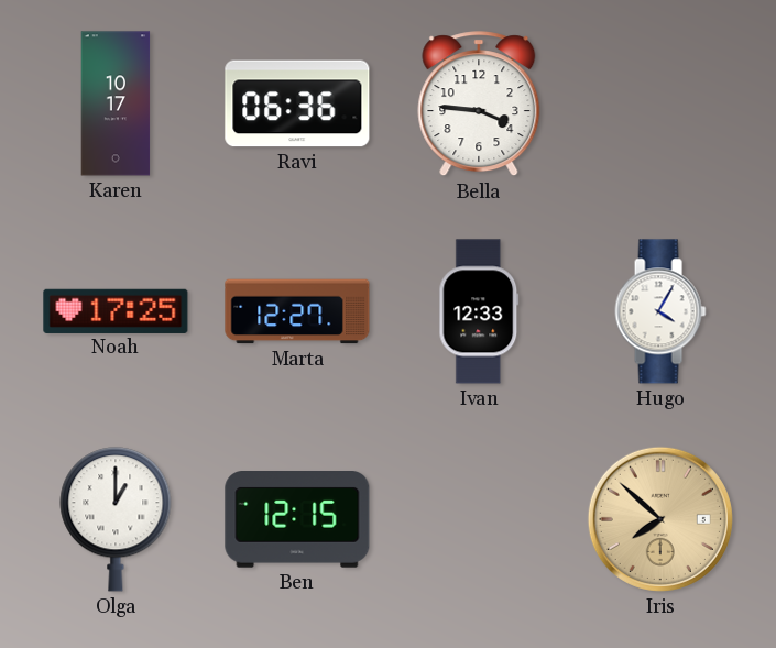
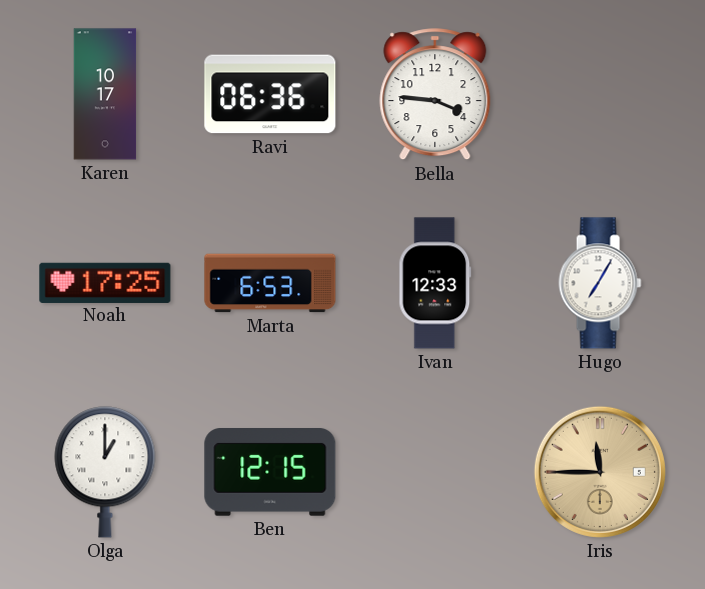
Marta: 12:27 -> 6:53
Hugo: 4:05 -> 7:05
Iris: 7:52 -> 11:45
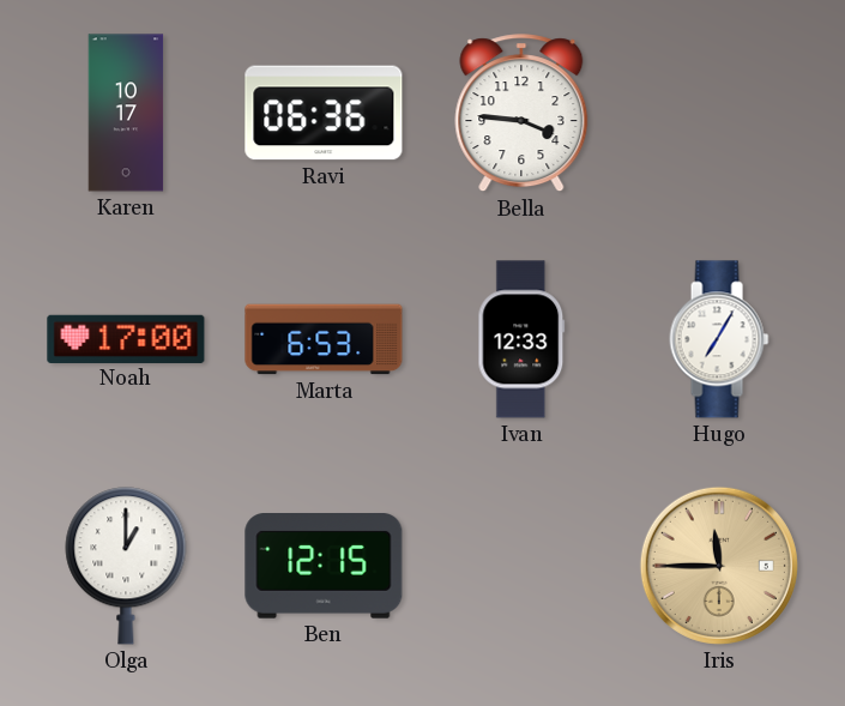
Noah: 17:25 -> 17:00
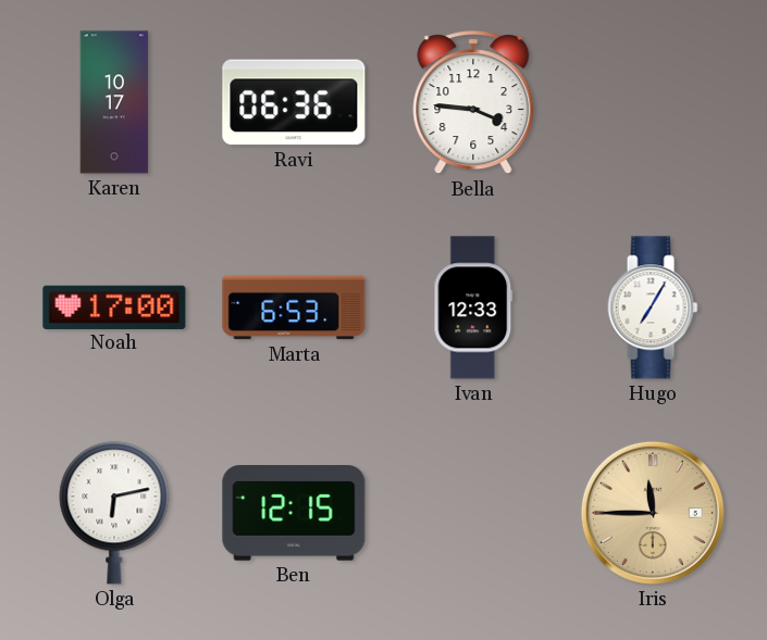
Olga: 1:00 -> 6:13
